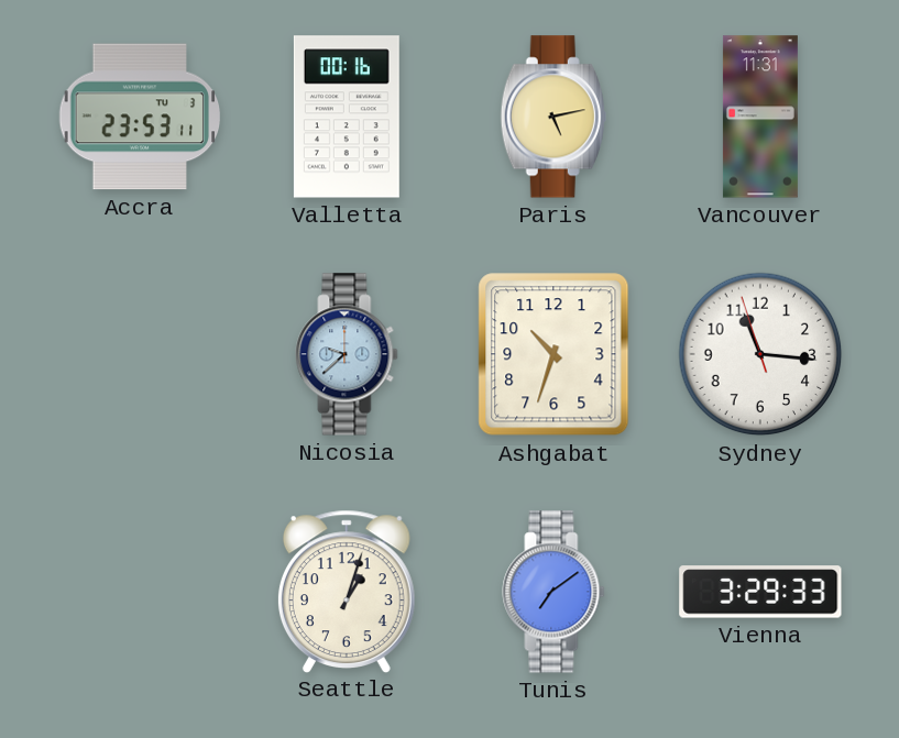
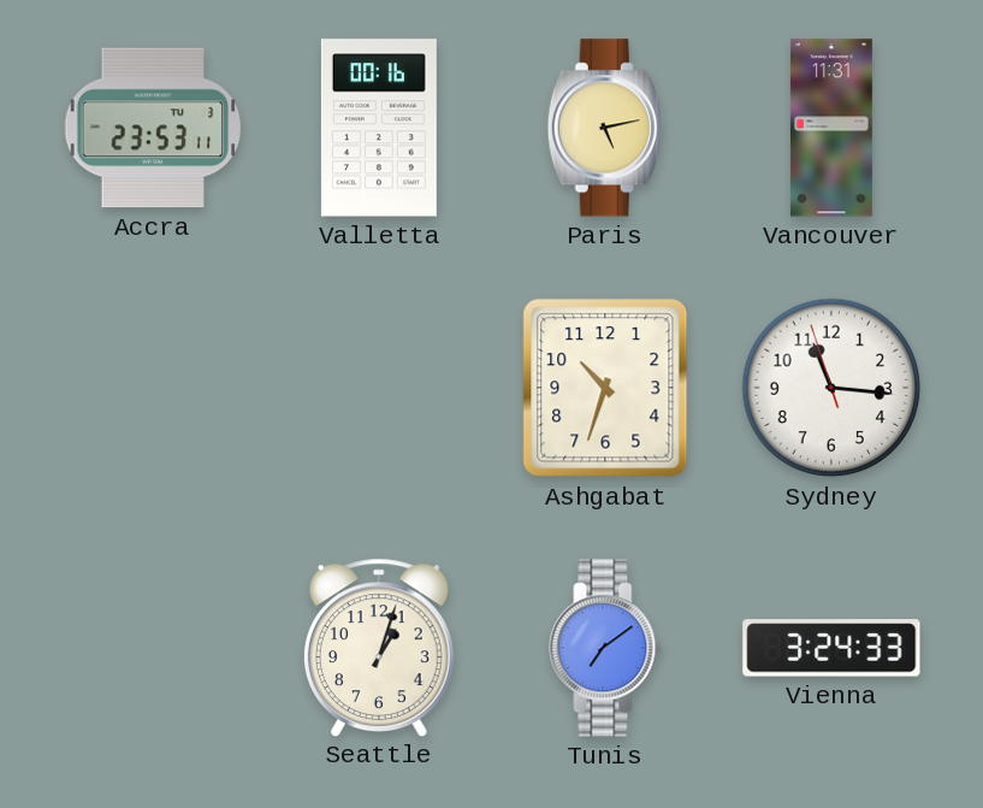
Nicosia: 9:38 -> none
Vienna: 3:29 -> 3:24
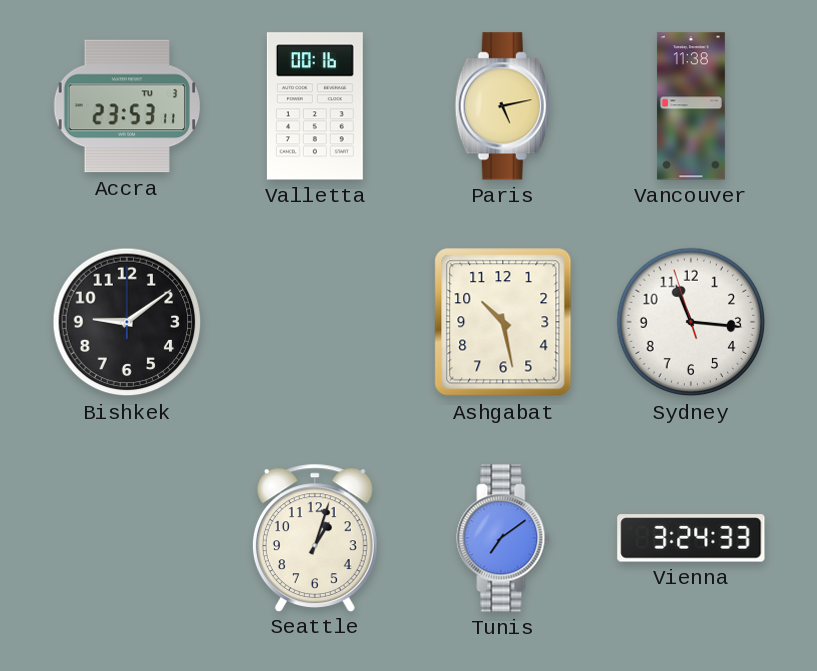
Vancouver: 11:31 -> 11:38
Bishkek: none -> 9:09
Ashgabat: 10:33 -> 10:28
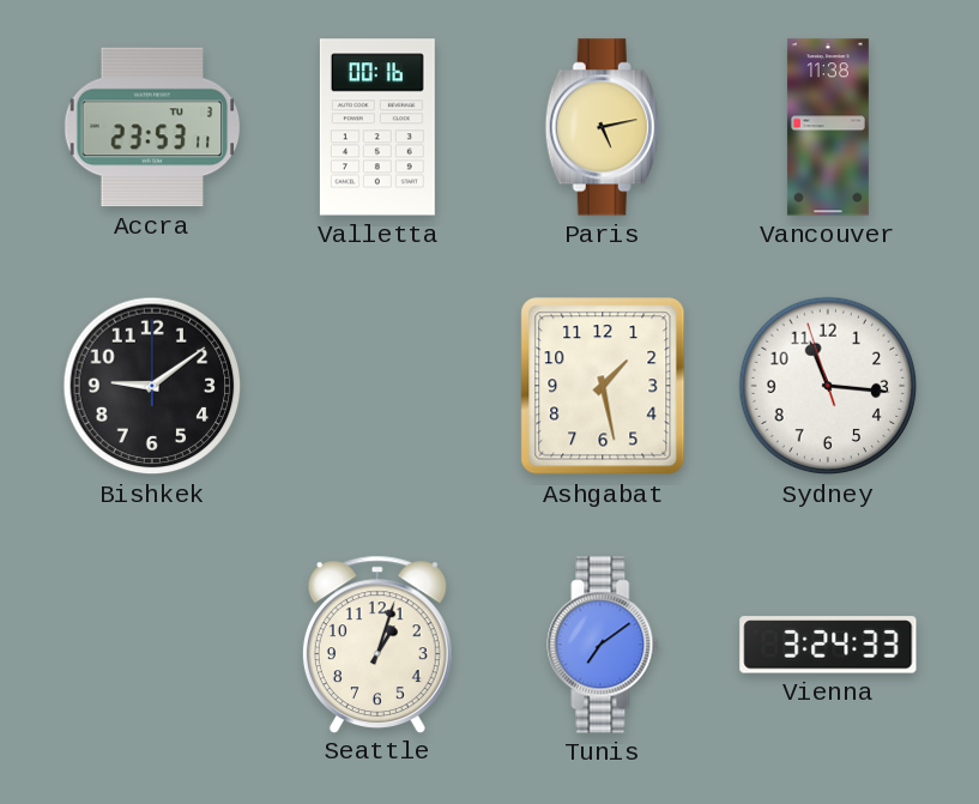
Ashgabat: 10:28 -> 1:28
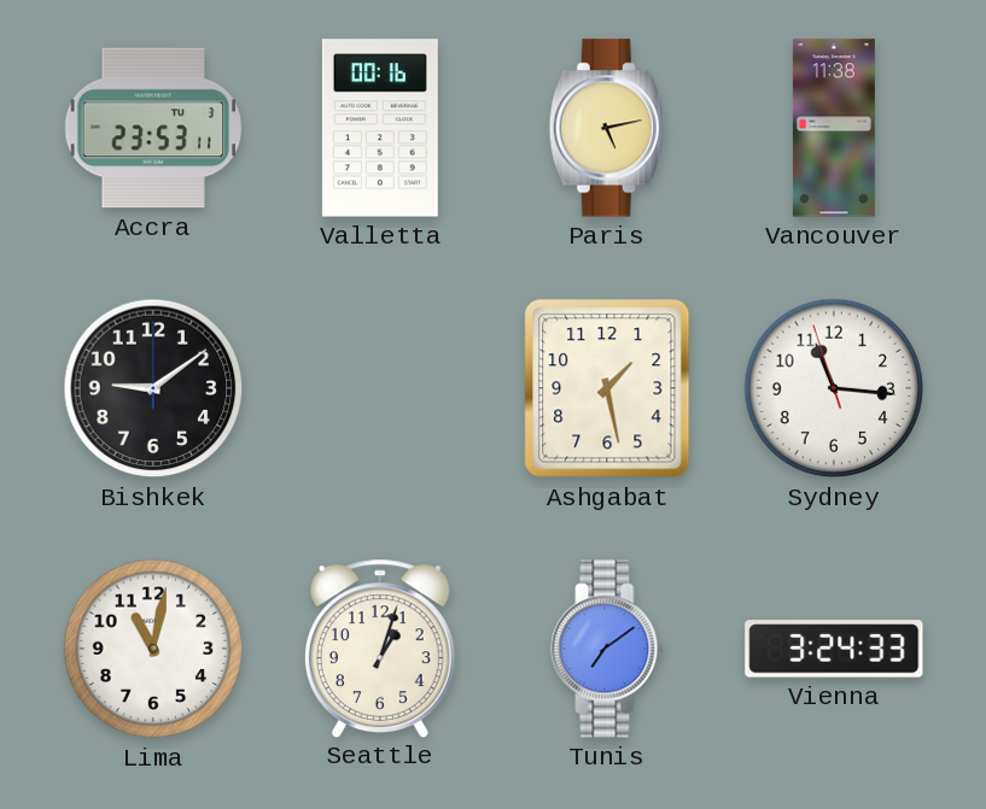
Lima: none -> 11:02
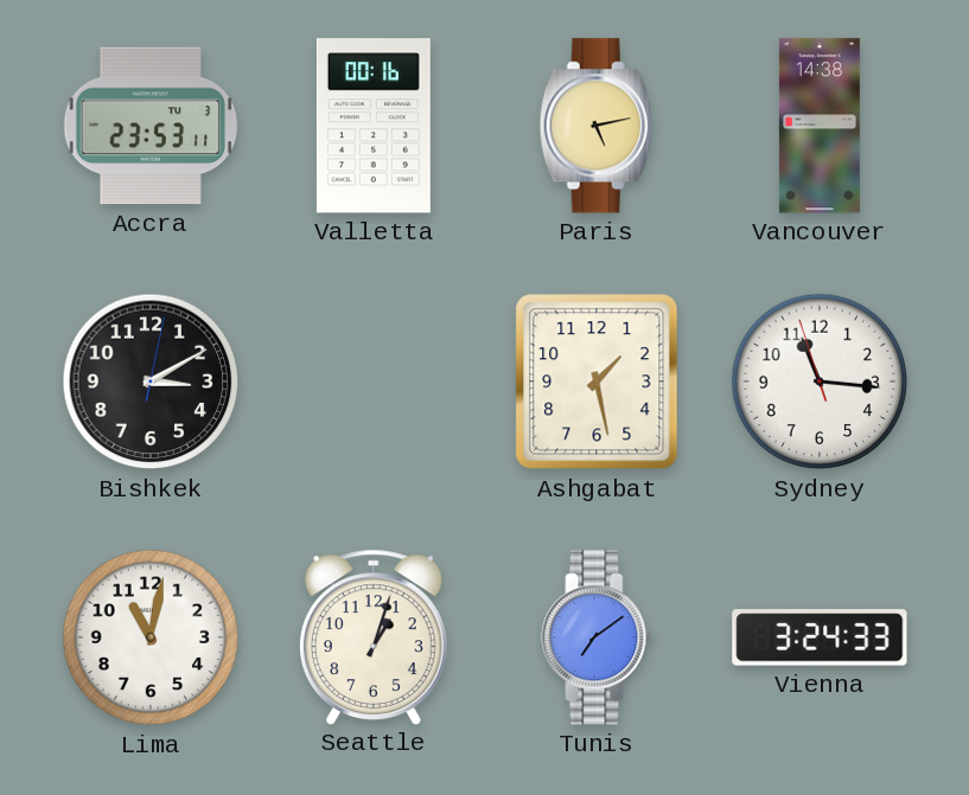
Vancouver: 11:38 -> 14:38
Bishkek: 9:09 -> 3:10
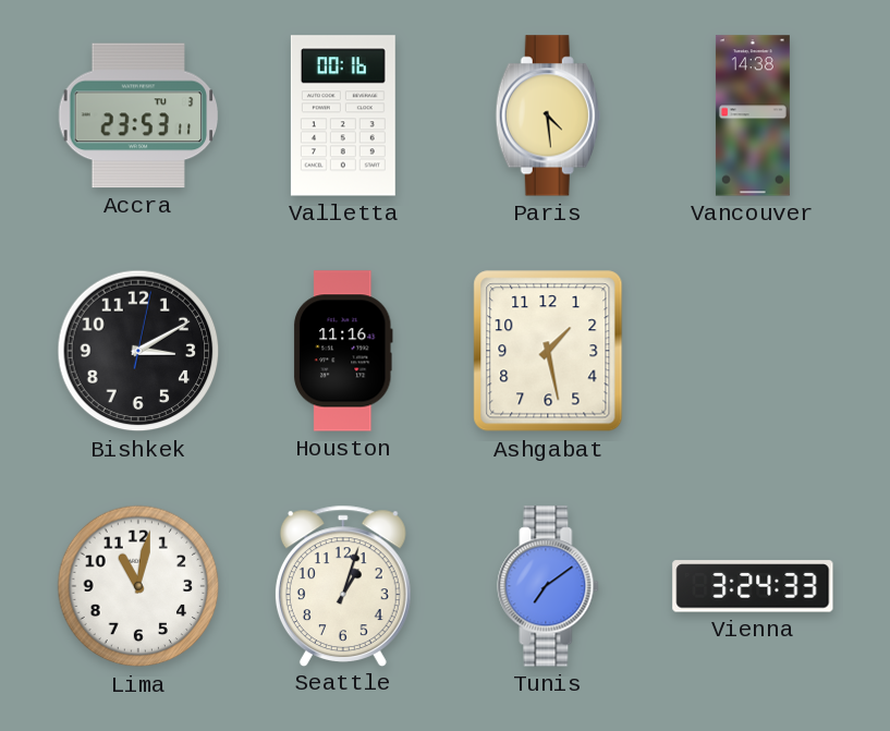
Paris: 5:13 -> 4:29
Houston: none -> 11:16
Sydney: 11:15 -> none
